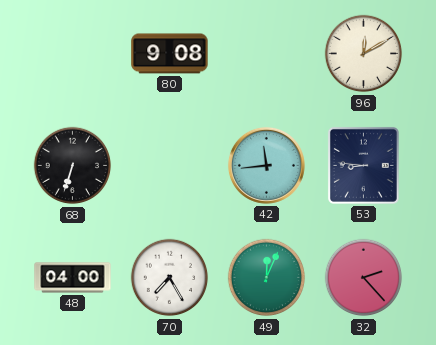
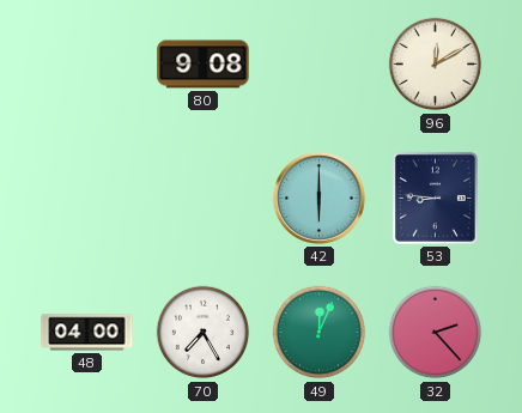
68: 6:33 -> none
42: 11:44 -> 6:00
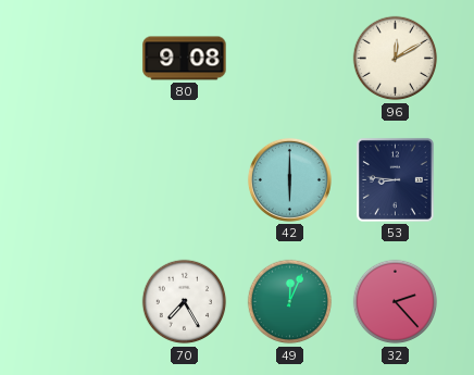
48: 04:00 -> none
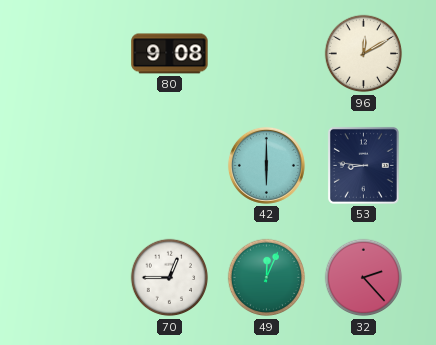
70: 7:25 -> 12:45
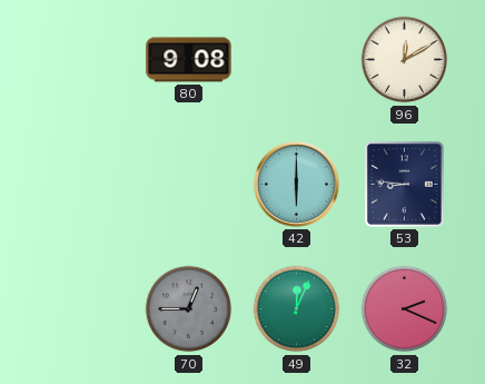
70 dial: white -> grey
32: 2:23 -> 2:19
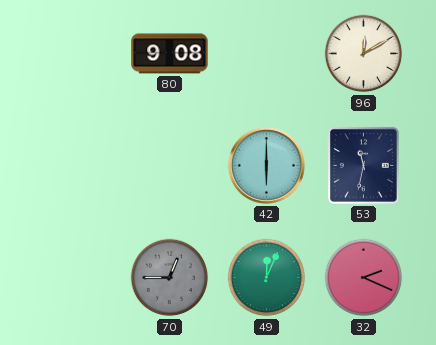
53: 8:46 -> 11:32
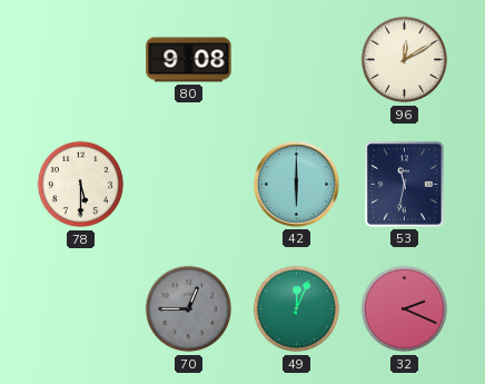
78: none -> 5:30
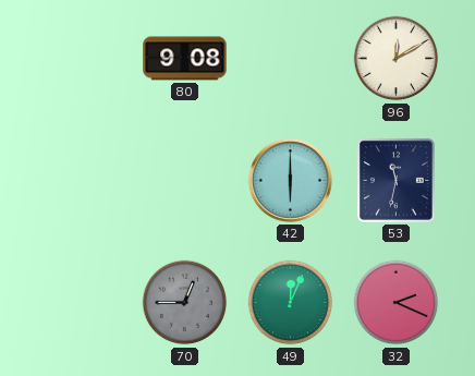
78: 5:30 -> none
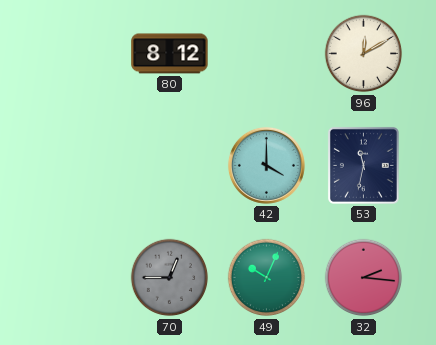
80: 9:08 -> 8:12
42: 6:00 -> 4:00
49: 12:04 -> 10:04
32: 2:19 -> 2:16
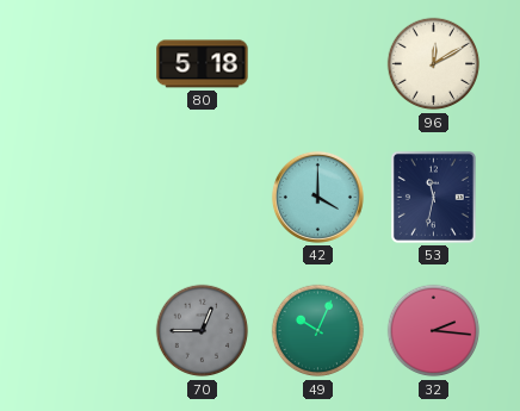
80: 8:12 -> 5:18
